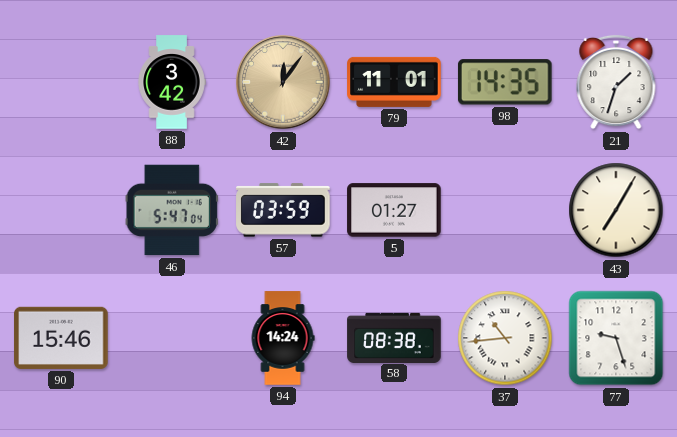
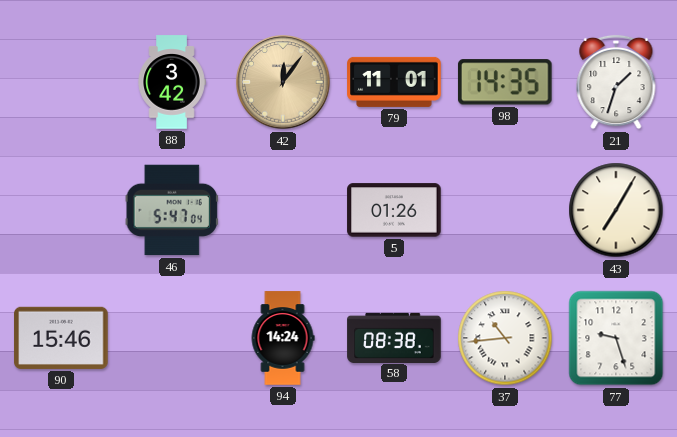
57: 03:59 -> none
5: 01:27 -> 01:26
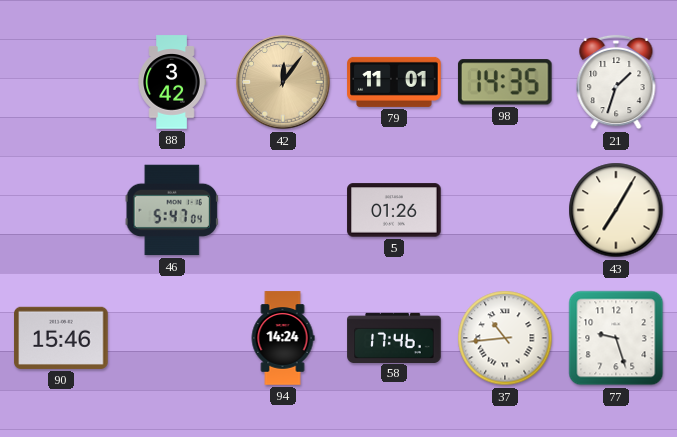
58: 08:38 -> 17:46
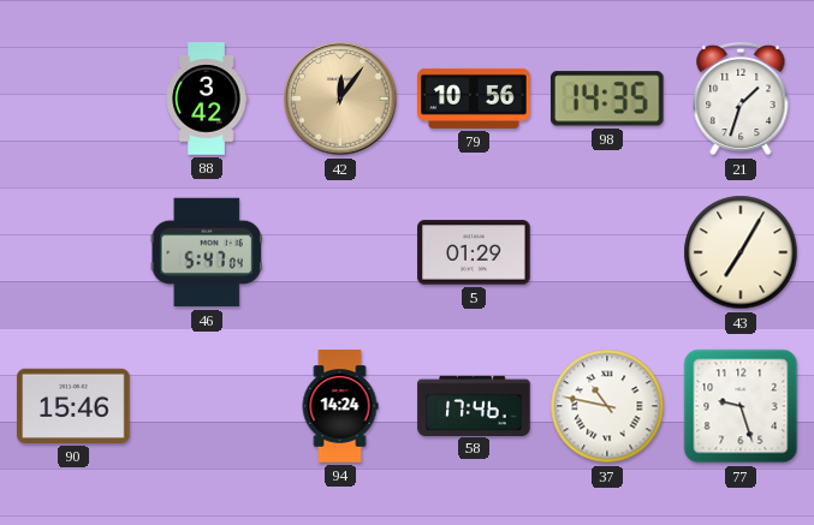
79: 11:01 -> 10:56
5: 01:26 -> 01:29
37: 10:44 -> 10:47
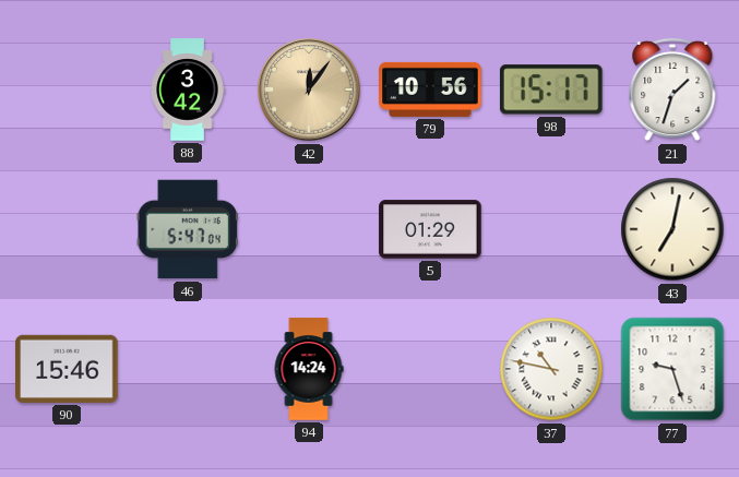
98: 14:35 -> 15:17
43: 7:05 -> 7:02
58: 17:46 -> none
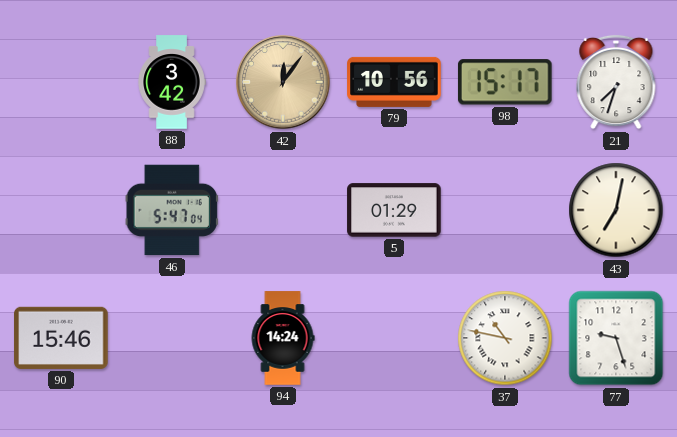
21: 1:33 -> 7:33
